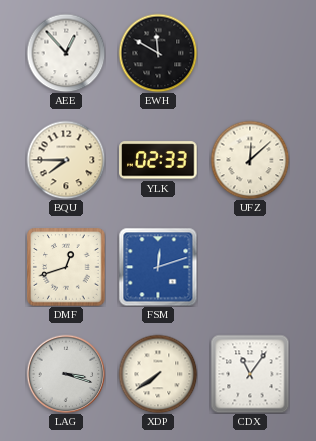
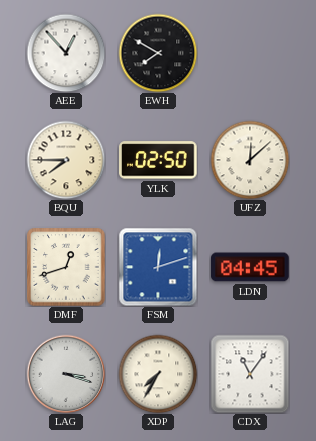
EWH: 11:50 -> 7:50
YLK: 02:33 -> 02:50
LDN: none -> 04:45
XDP: 7:39 -> 7:35
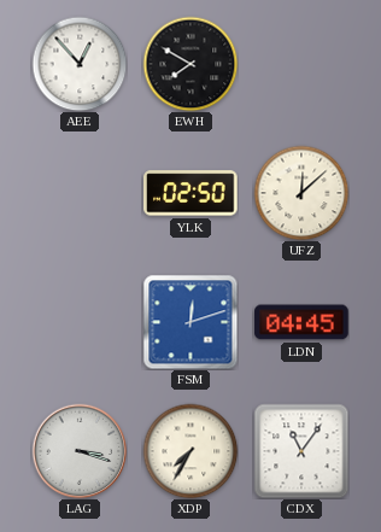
BQU: 7:45 -> none
DMF: 12:42 -> none
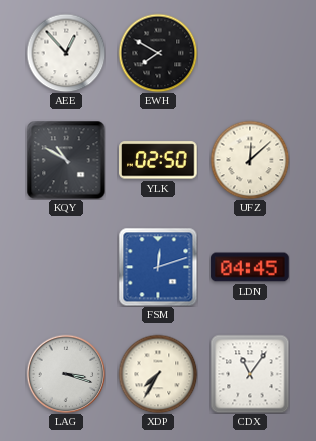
KQY: none -> 10:50
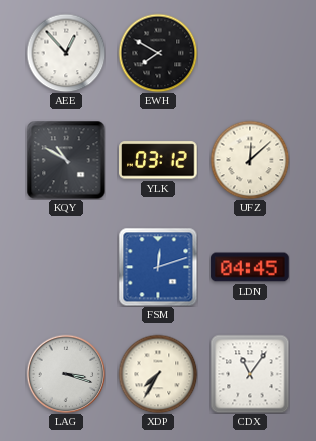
YLK: 02:50 -> 03:12
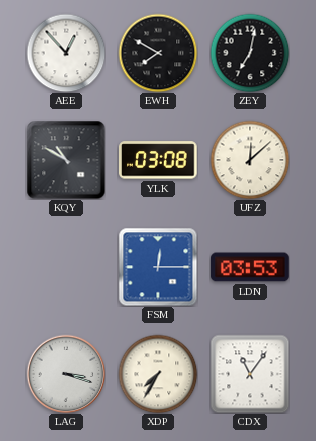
ZEY: none -> 7:02
YLK: 03:12 -> 03:08
FSM: 12:12 -> 12:15
LDN: 04:45 -> 03:53
